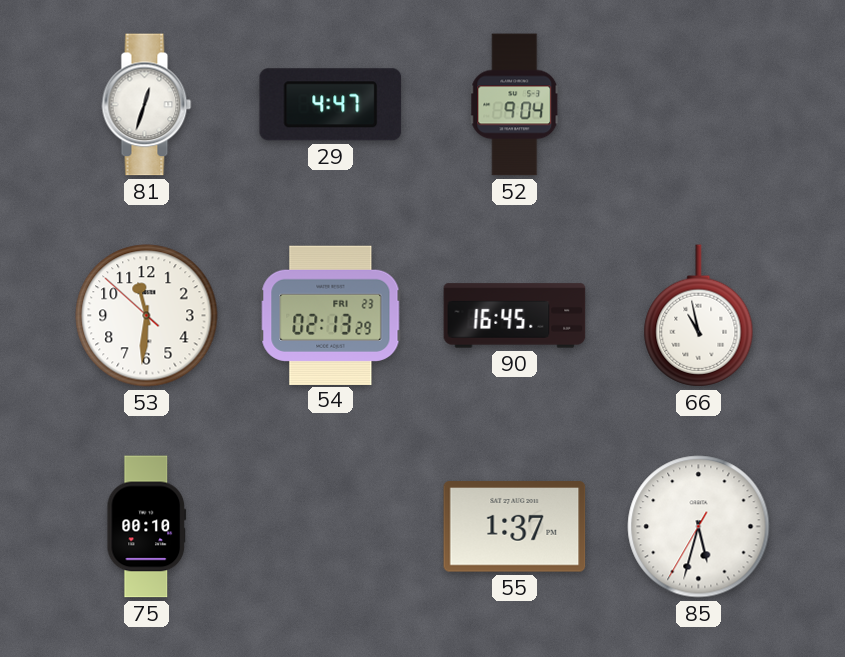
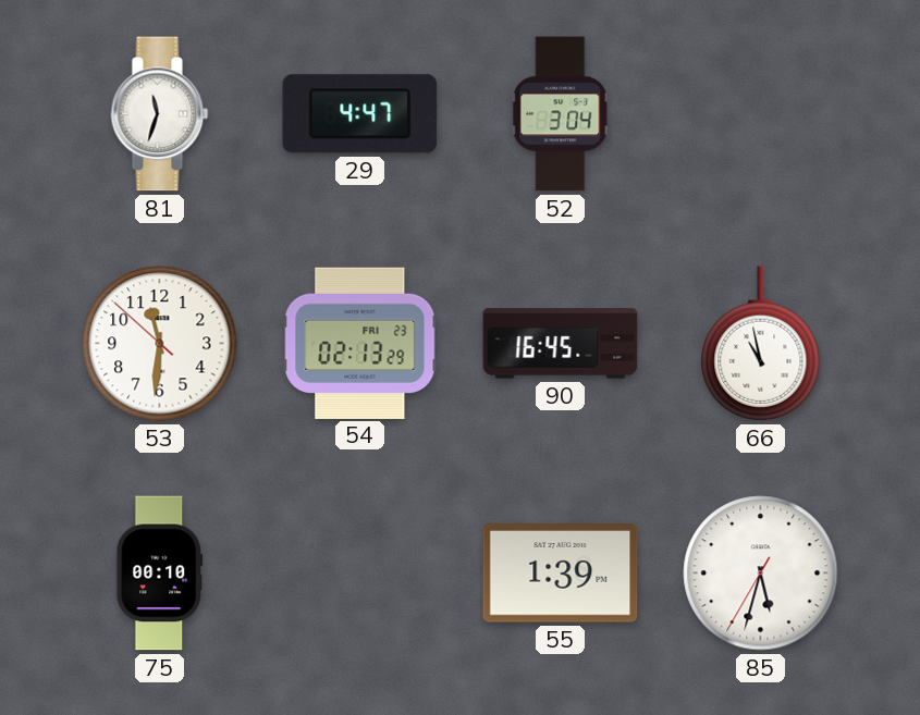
81: 12:33 -> 11:33
52: 9:04 -> 3:04
55: 1:37 -> 1:39
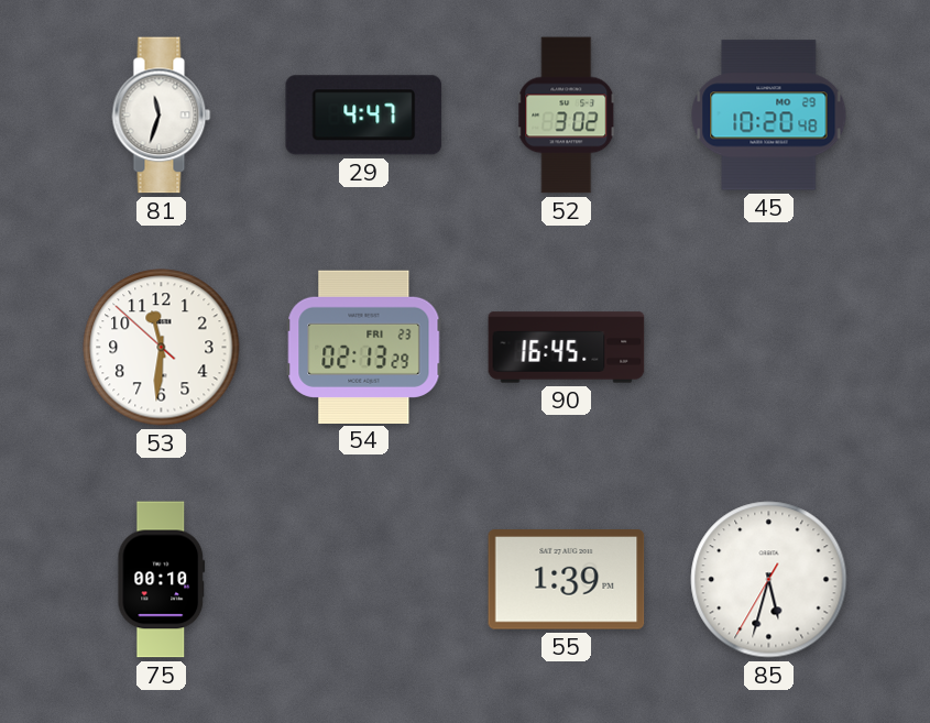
52: 3:04 -> 3:02
45: none -> 10:20
66: 10:58 -> none
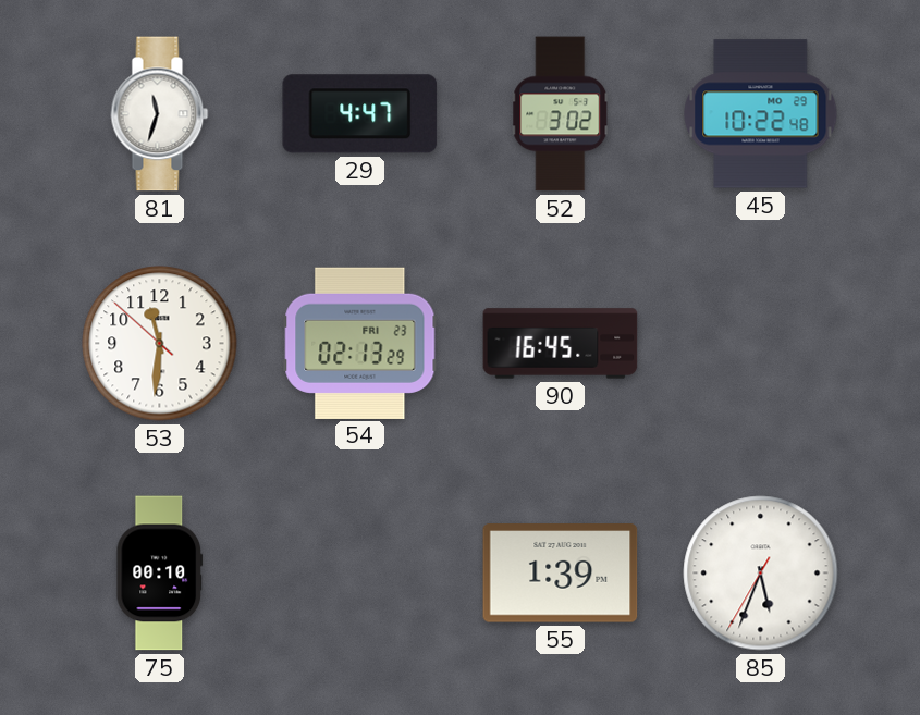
45: 10:20 -> 10:22
85: 5:32 -> 5:33
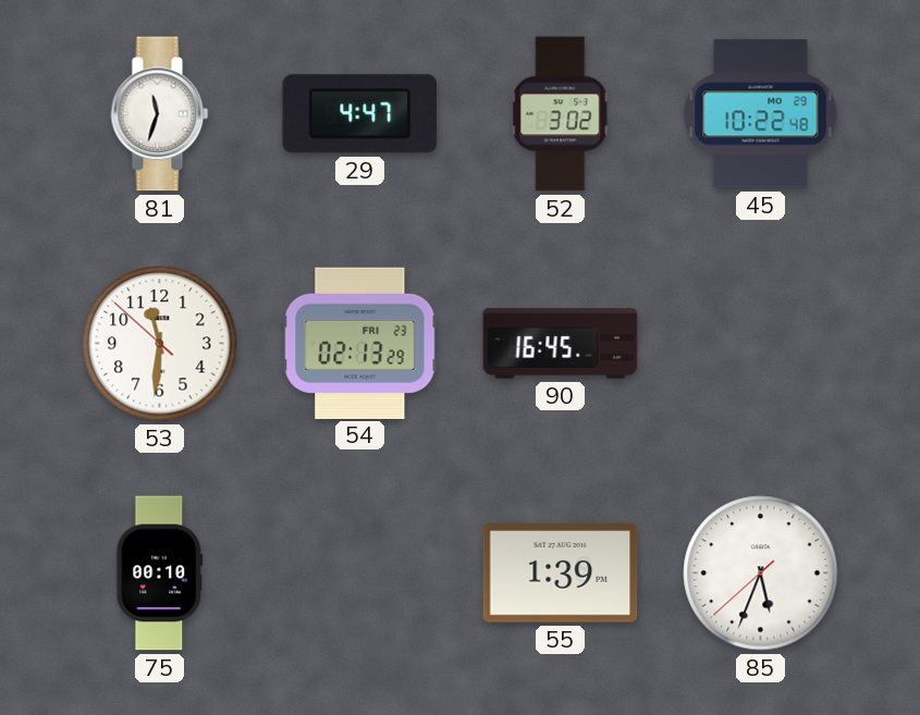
85: 5:33:35 -> 5:33:38
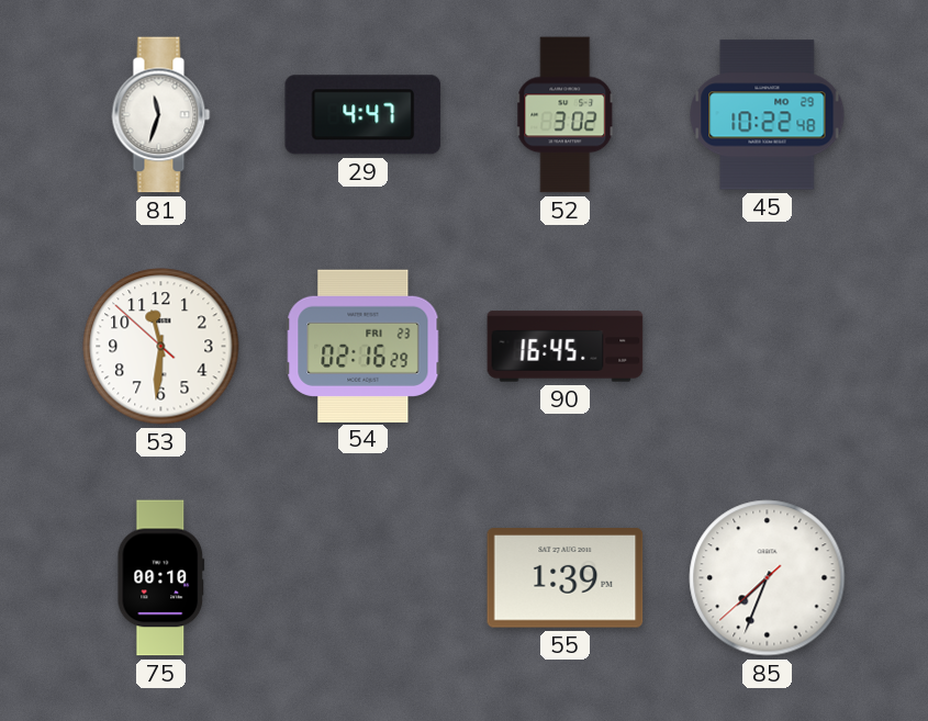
54: 02:13 -> 02:16
85: 5:33 -> 7:33
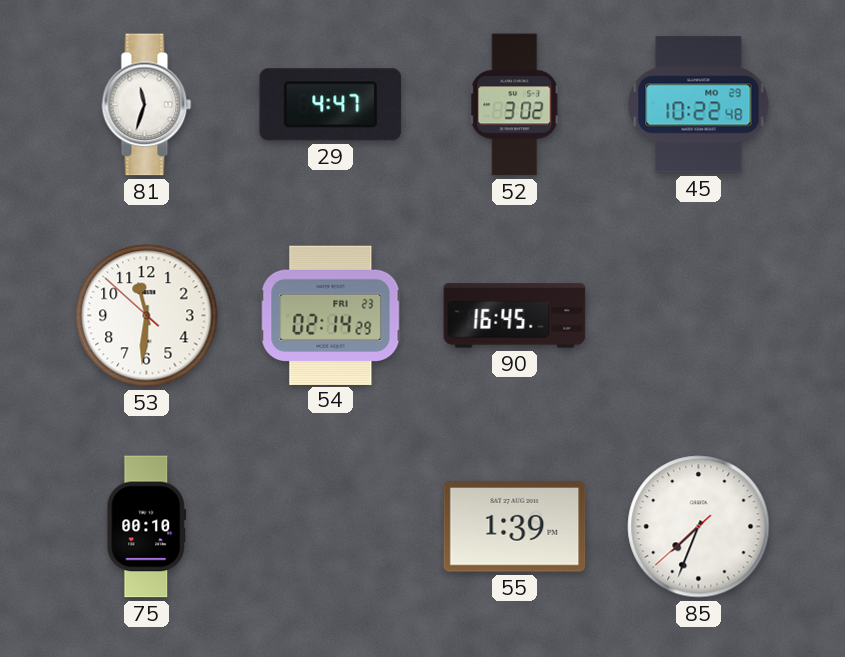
54: 02:16 -> 02:14
